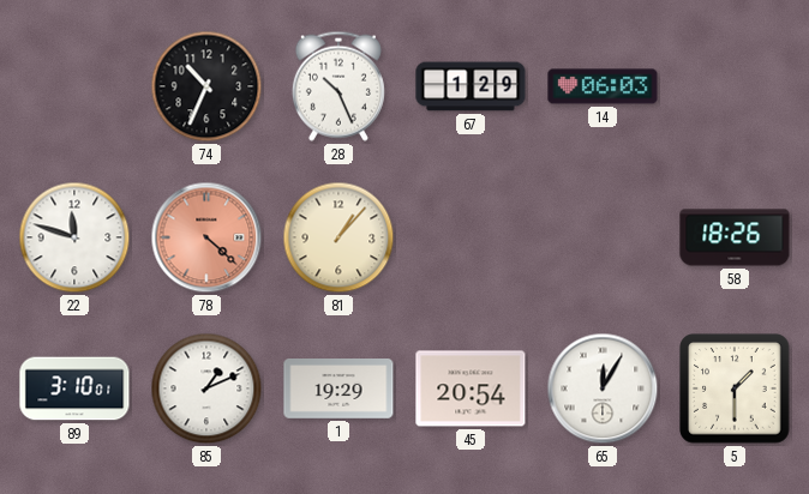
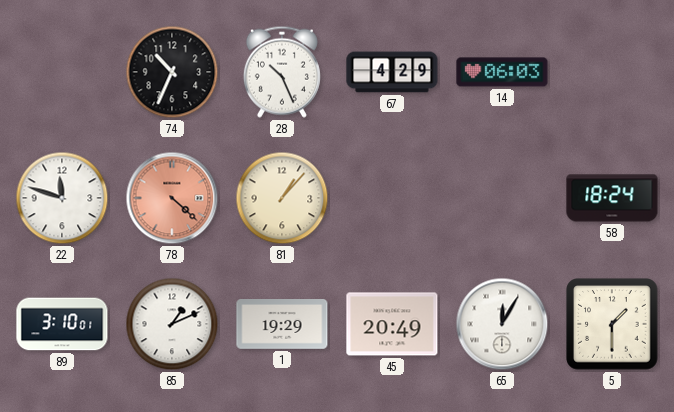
67: 1:29 -> 4:29
58: 18:26 -> 18:24
45: 20:54 -> 20:49
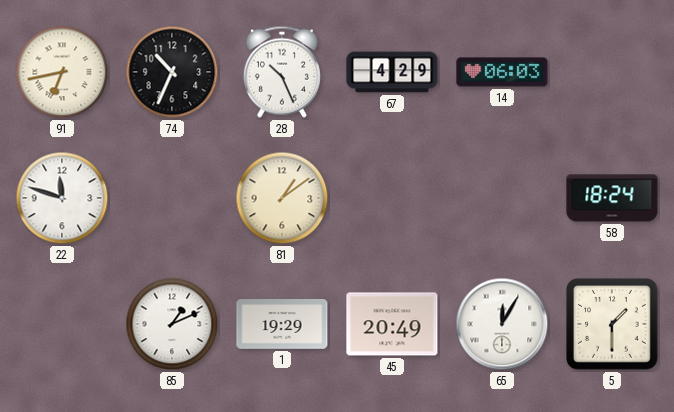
91: none -> 6:43
78: 4:22 -> none
81: 1:07 -> 1:09
89: 3:10 -> none
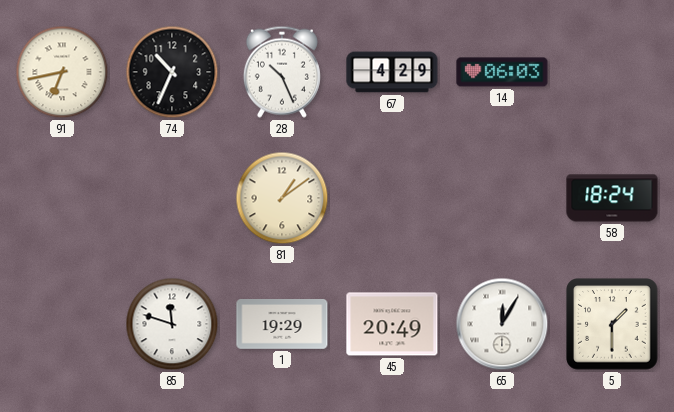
22: 11:48 -> none
85: 1:11 -> 11:48
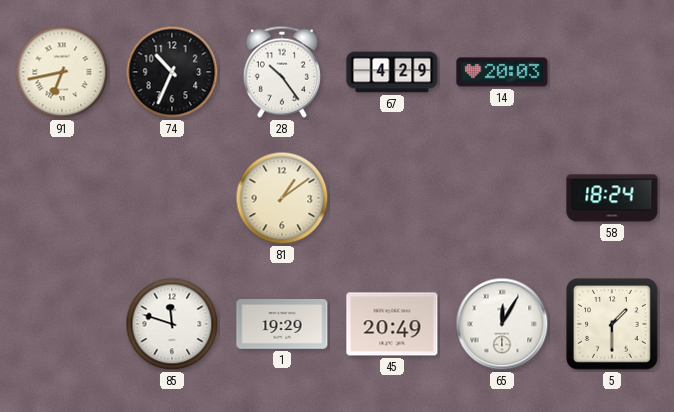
28: 10:26 -> 10:24
14: 06:03 -> 20:03
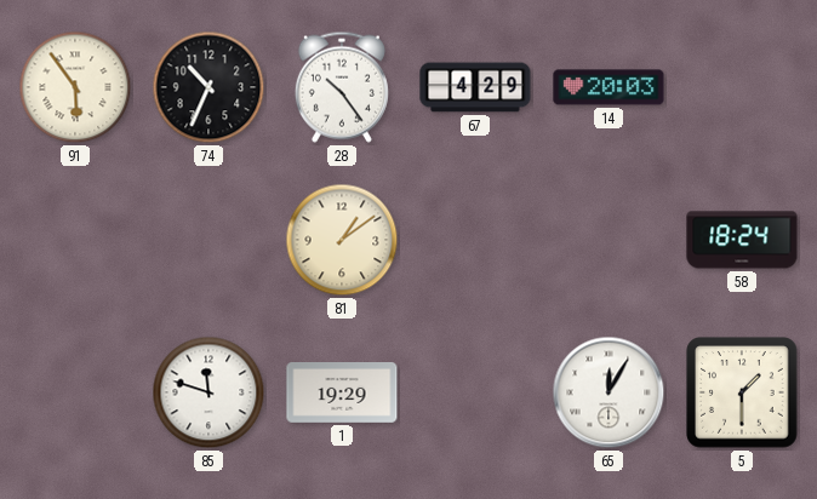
91: 6:43 -> 5:54
45: 20:49 -> none
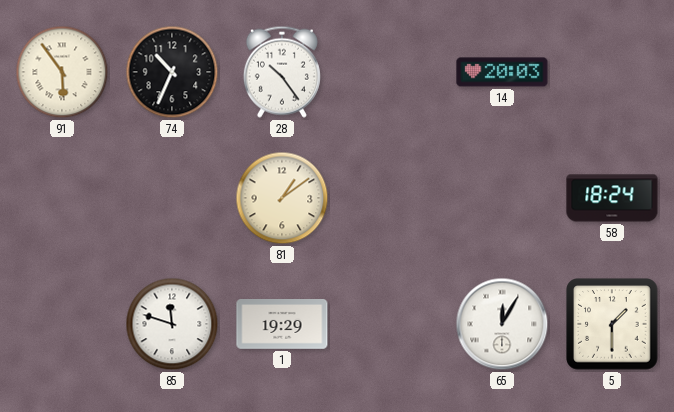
67: 4:29 -> none
